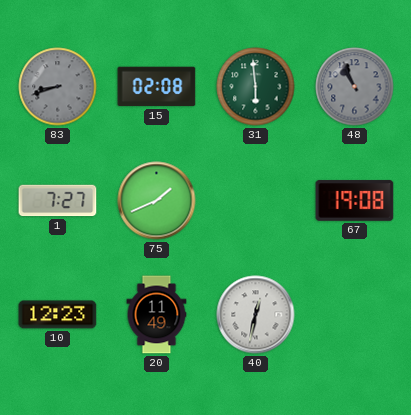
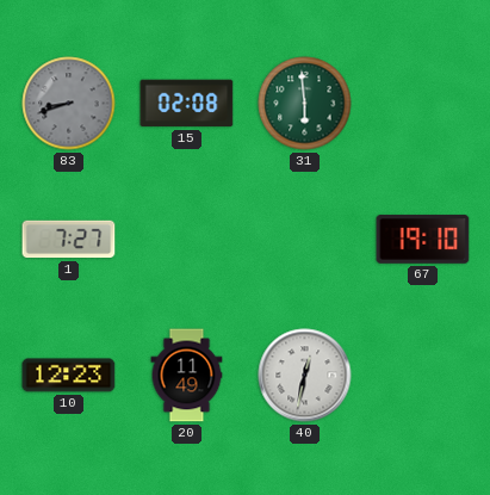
48: 10:56 -> none
75: 1:41 -> none
67: 19:08 -> 19:10
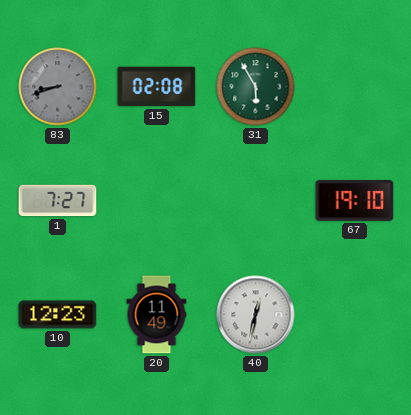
31: 5:59 -> 5:55
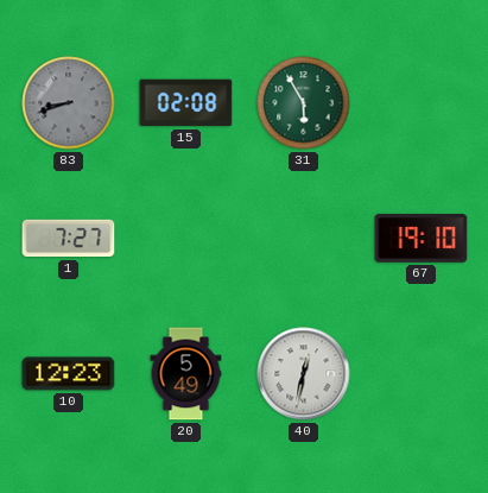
20: 11:49 -> 5:49
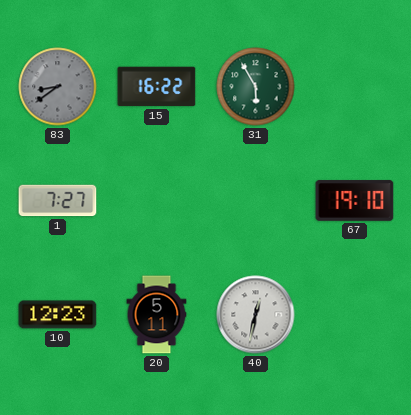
83: 8:42 -> 8:39
15: 02:08 -> 16:22
20: 5:49 -> 5:11
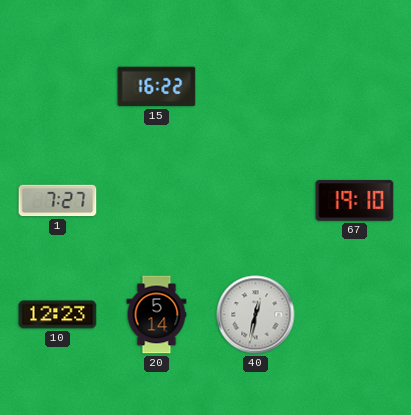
83: 8:39 -> none
31: 5:55 -> none
20: 5:11 -> 5:14
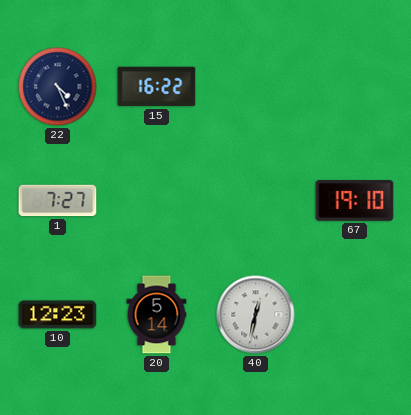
22: none -> 4:26
